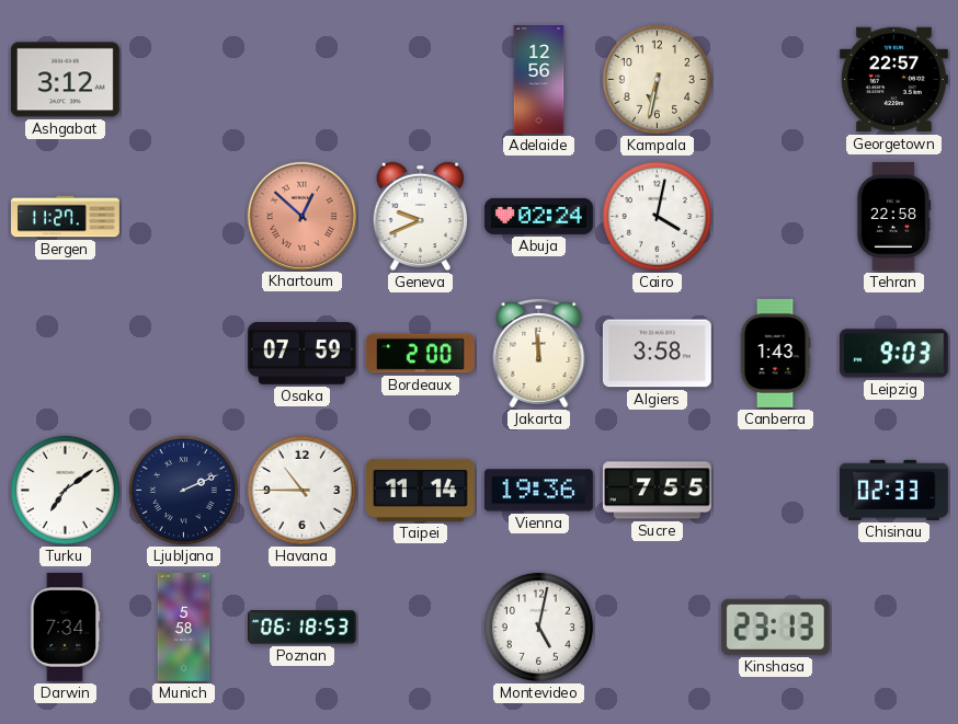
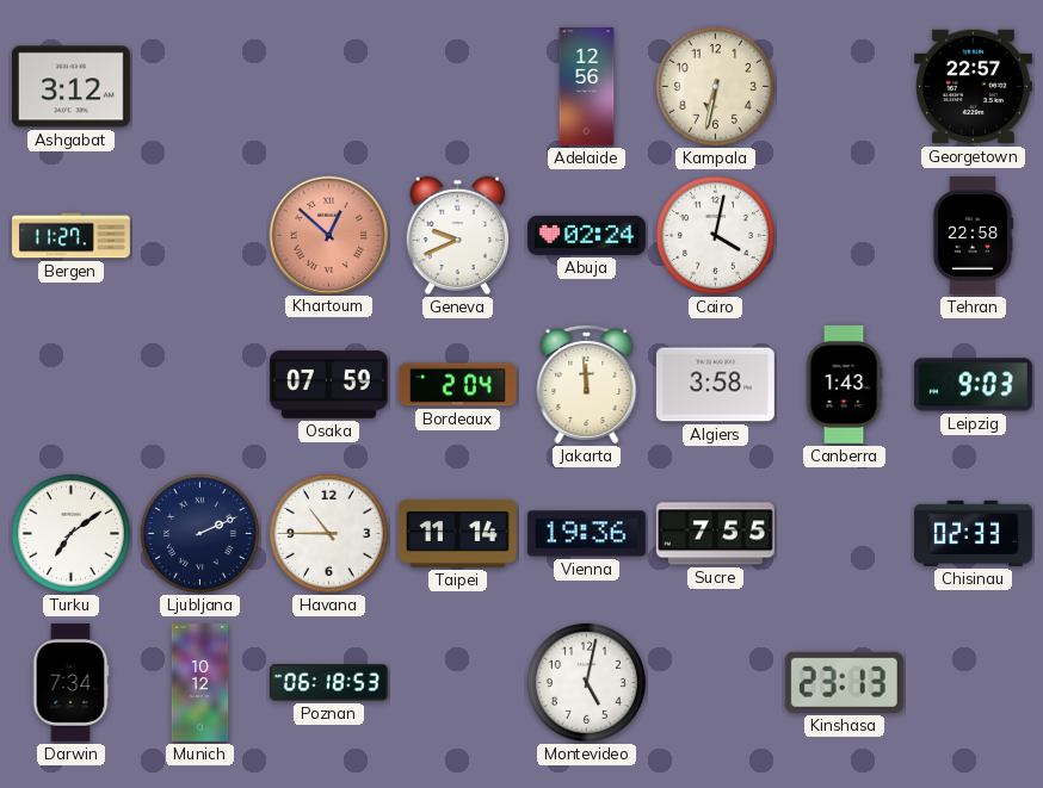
Bordeaux: 2:00 -> 2:04
Munich: 5:58 -> 10:12
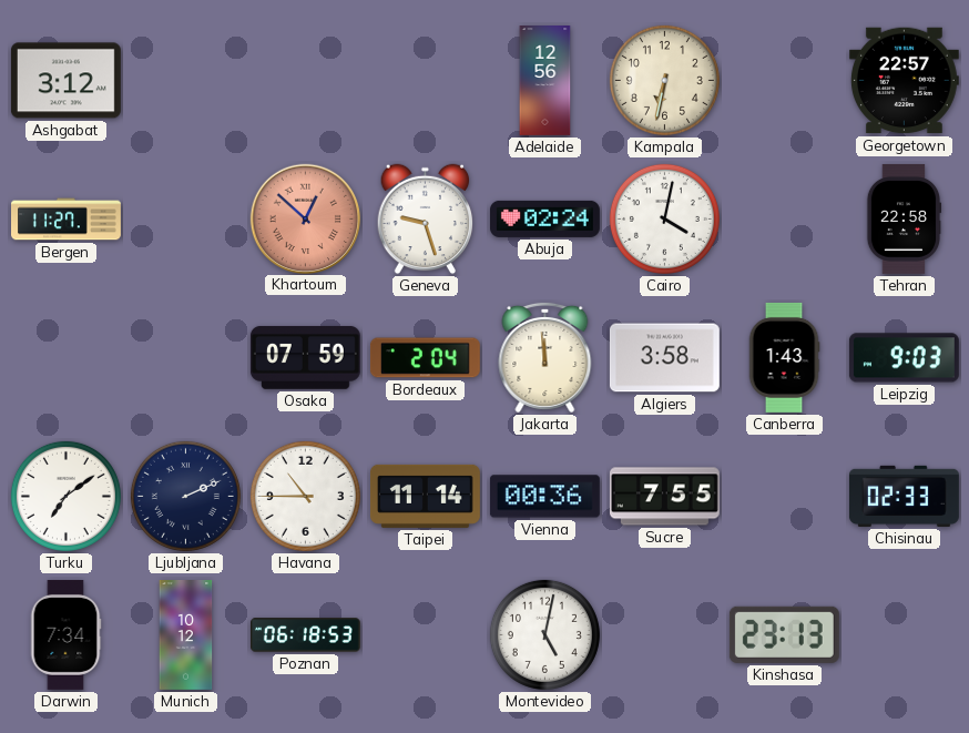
Geneva: 9:41 -> 9:27
Vienna: 19:36 -> 00:36
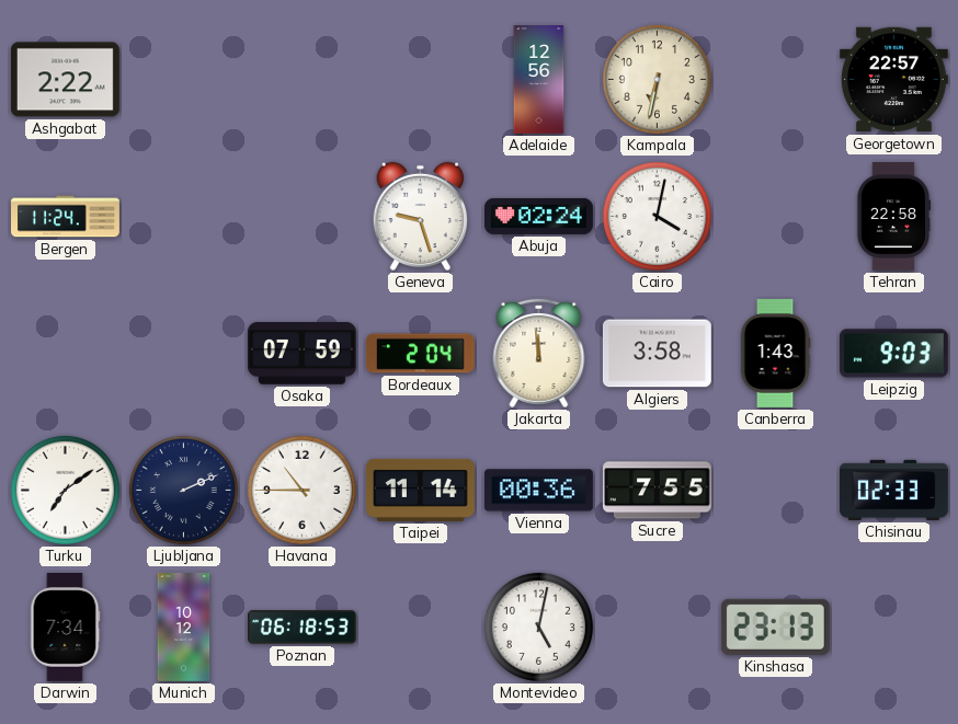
Ashgabat: 3:12 -> 2:22
Bergen: 11:27 -> 11:24
Khartoum: 12:52 -> none
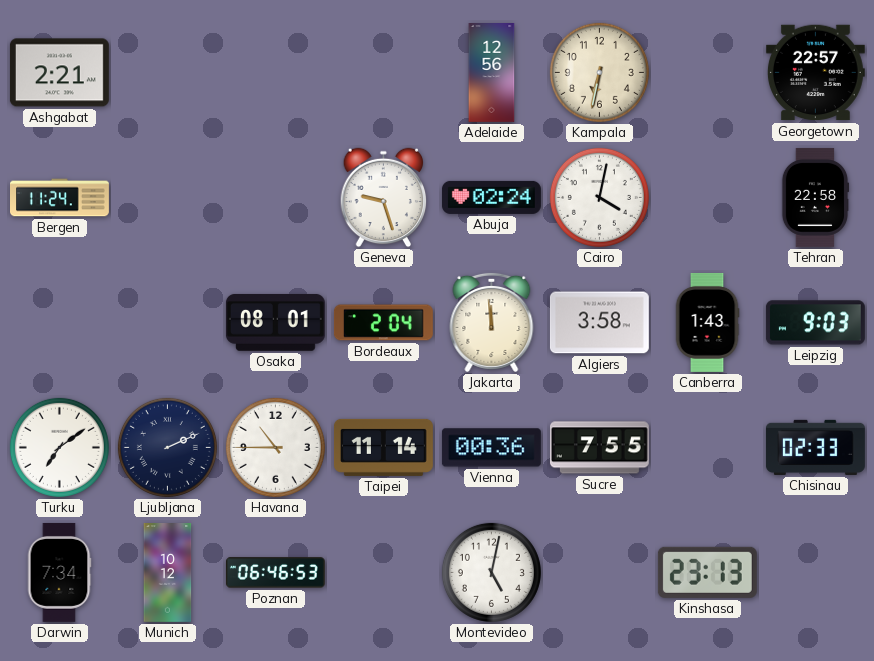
Ashgabat: 2:22 -> 2:21
Osaka: 07:59 -> 08:01
Poznan: 06:18 -> 06:46
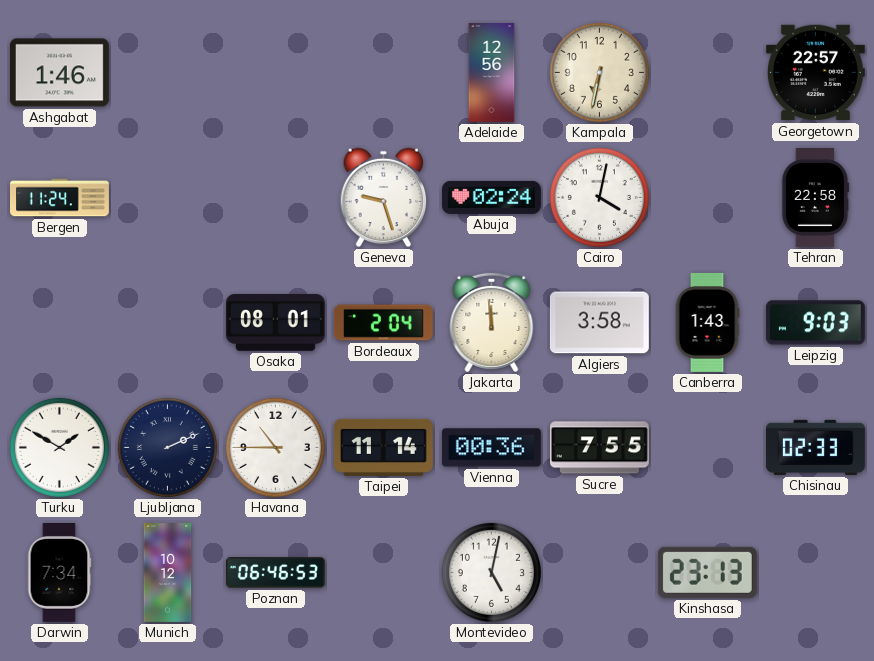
Ashgabat: 2:21 -> 1:46
Turku: 7:09 -> 1:50
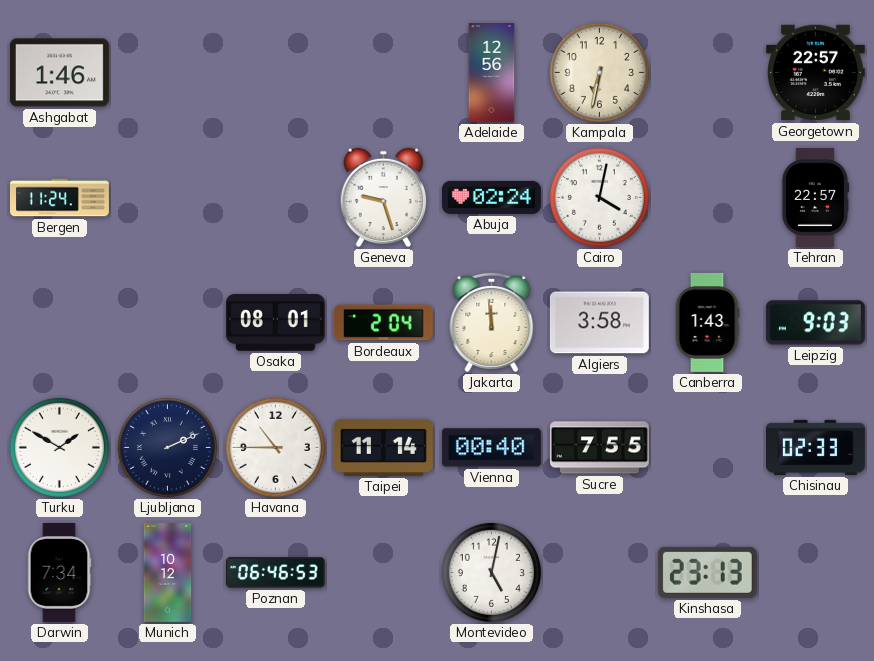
Tehran: 22:58 -> 22:57
Vienna: 00:36 -> 00:40
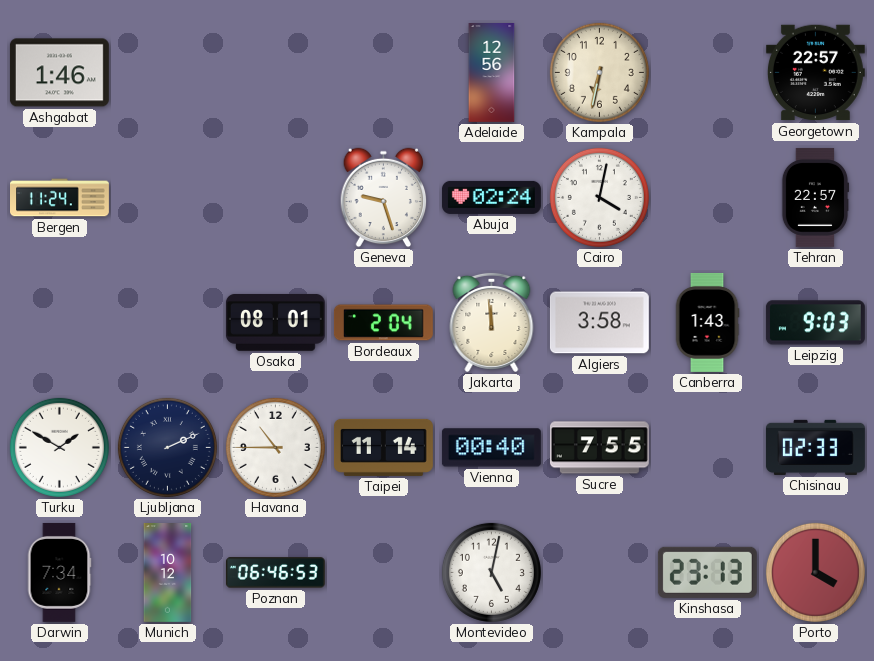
Porto: none -> 4:00
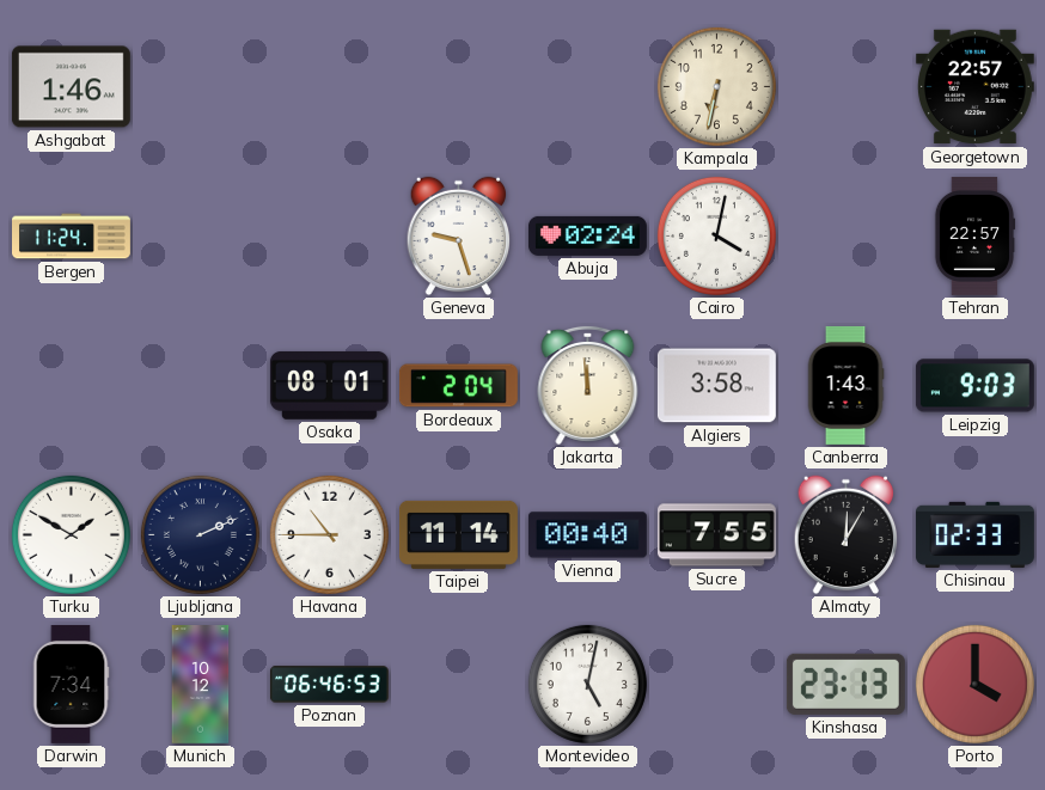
Adelaide: 12:56 -> none
Almaty: none -> 12:05
